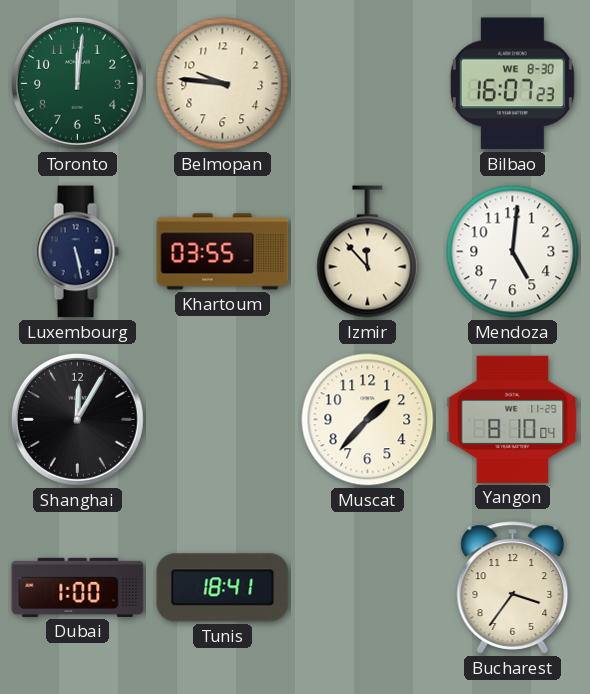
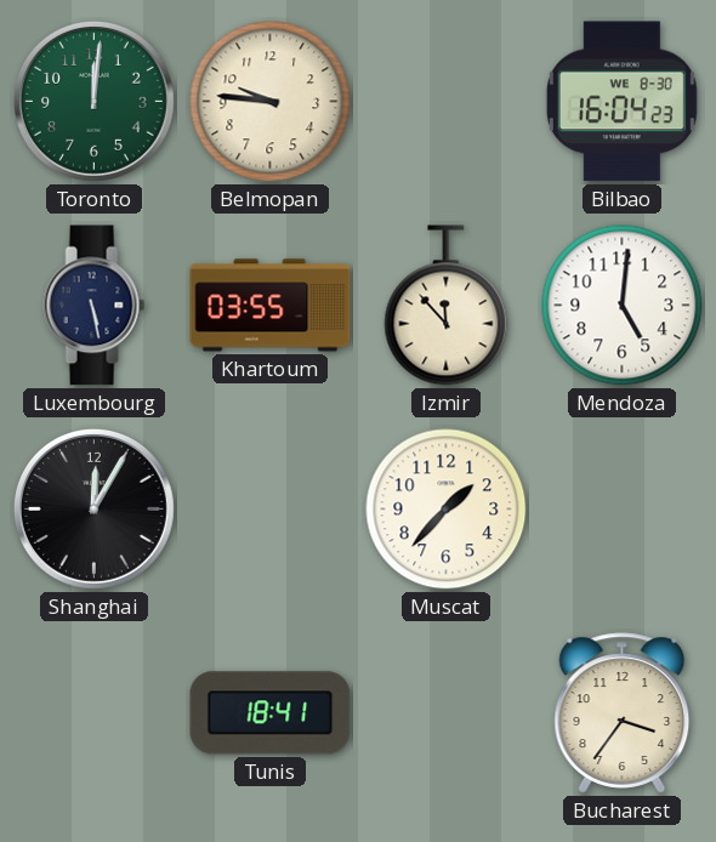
Bilbao: 16:07 -> 16:04
Yangon: 8:10 -> none
Dubai: 1:00 -> none
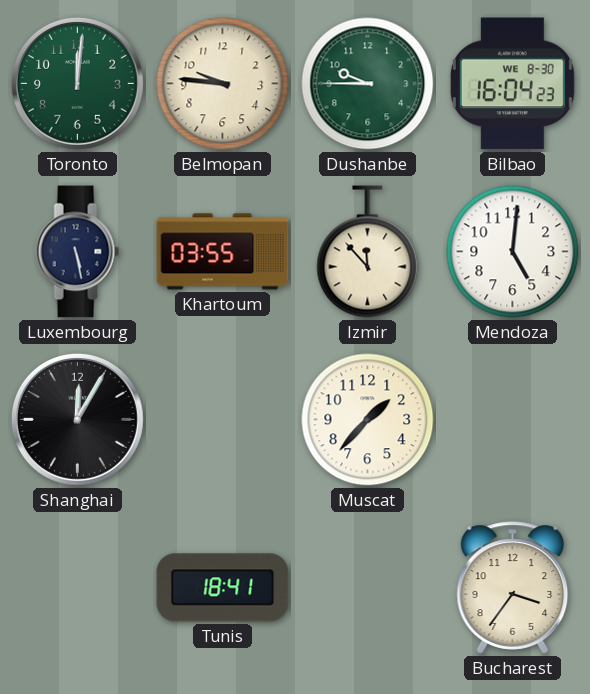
Dushanbe: none -> 9:45
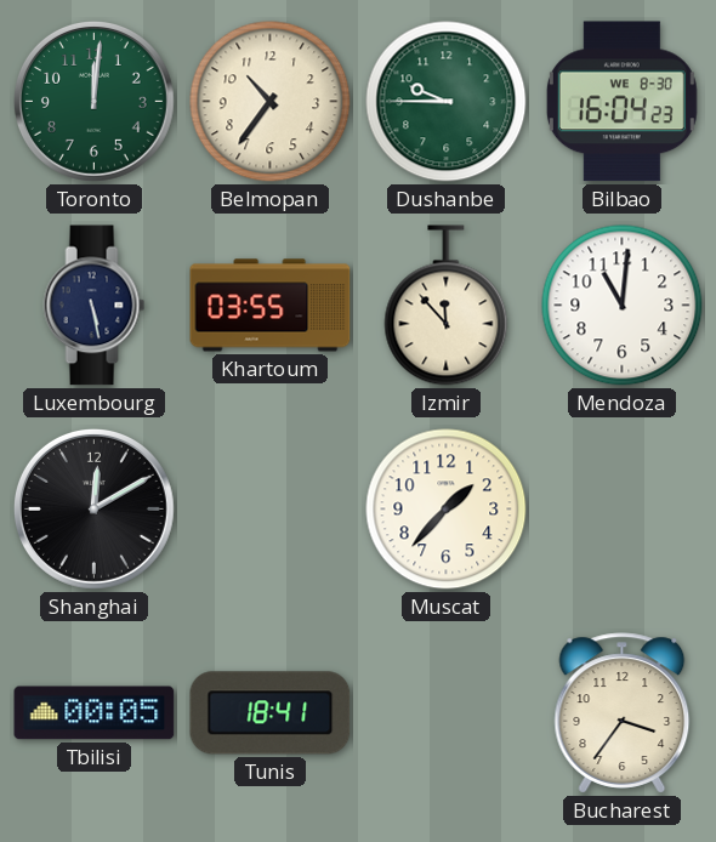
Belmopan: 9:46 -> 10:36
Mendoza: 5:01 -> 11:01
Shanghai: 12:05 -> 12:10
Tbilisi: none -> 00:05
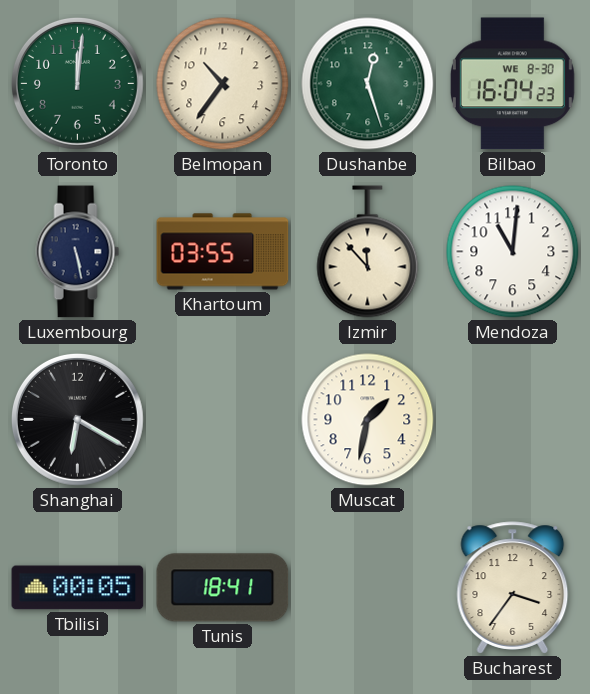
Dushanbe: 9:45 -> 12:27
Shanghai: 12:10 -> 6:20
Muscat: 1:37 -> 1:32
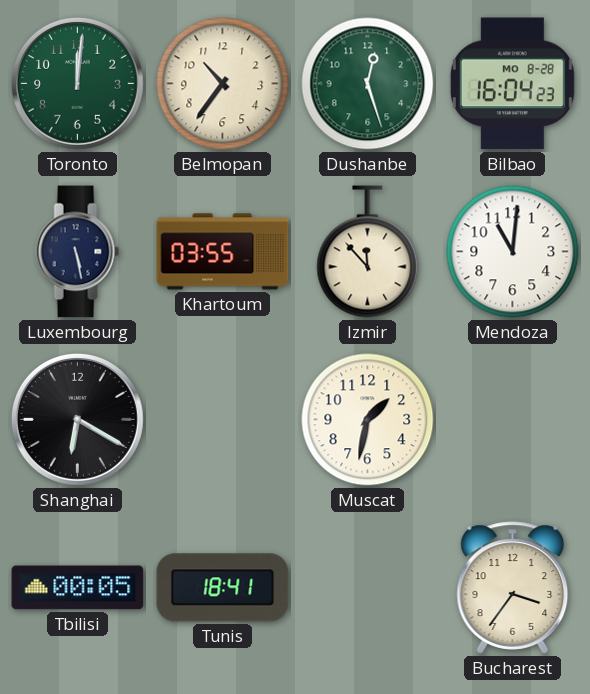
Bilbao date: WE 8-30 -> MO 8-28
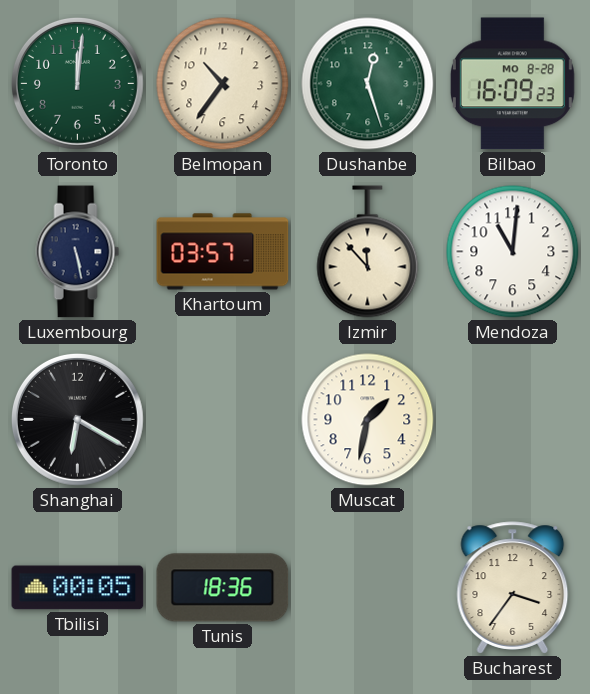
Bilbao: 16:04 -> 16:09
Khartoum: 03:55 -> 03:57
Tunis: 18:41 -> 18:36
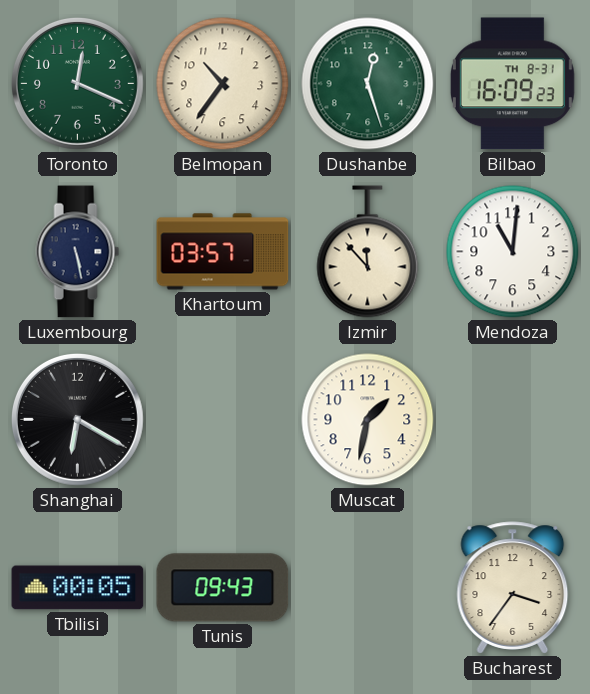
Toronto: 12:01 -> 12:19
Bilbao date: MO 8-28 -> TH 8-31
Tunis: 18:36 -> 09:43
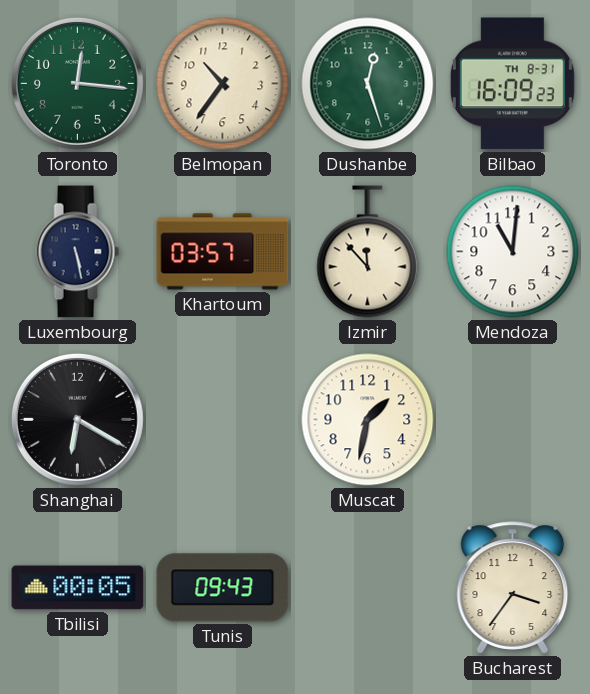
Toronto: 12:19 -> 12:16
